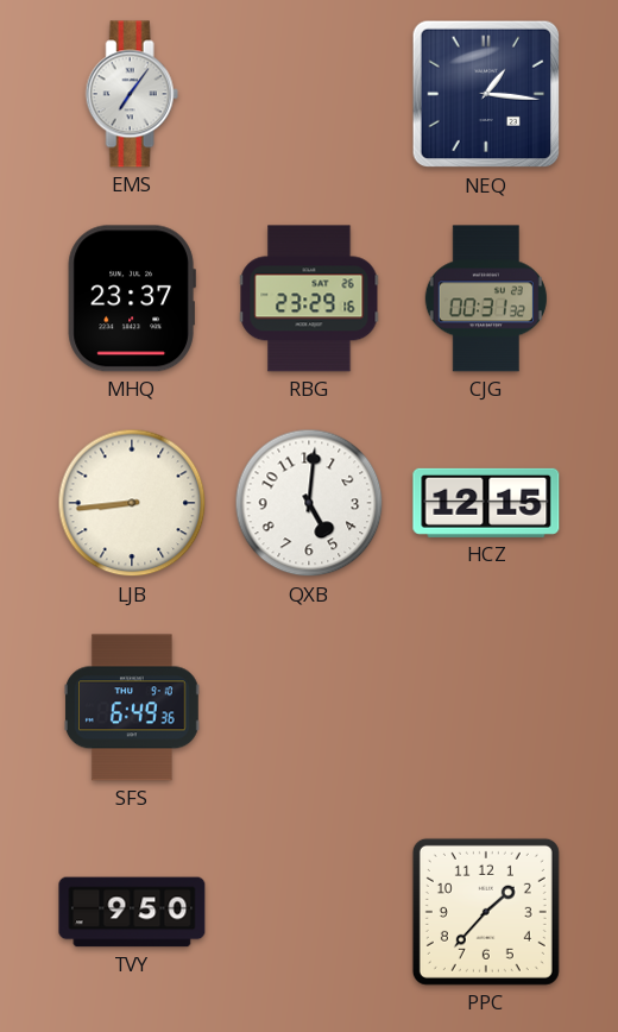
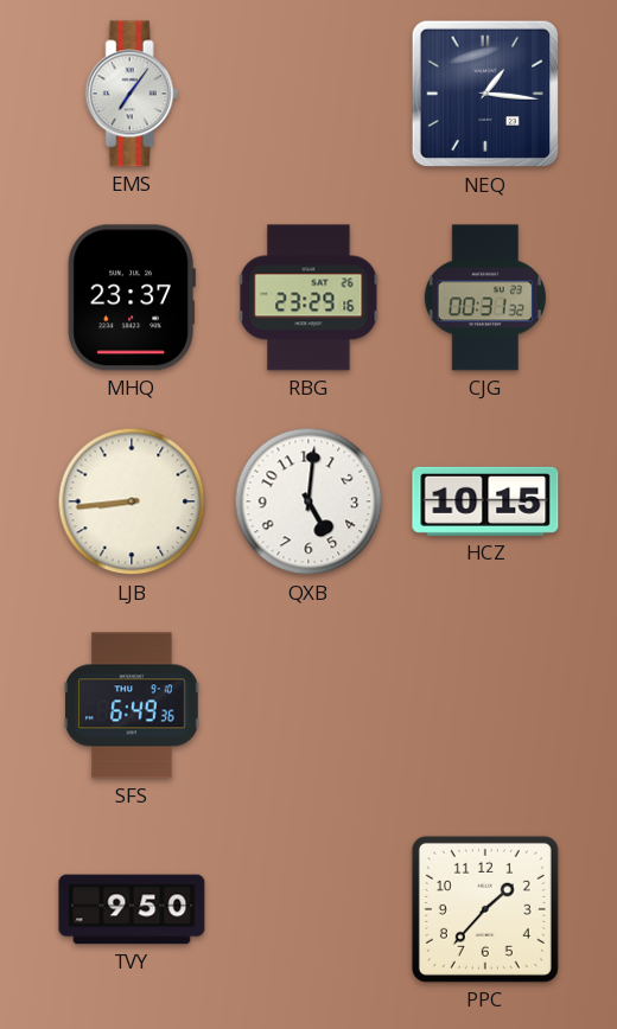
HCZ: 12:15 -> 10:15
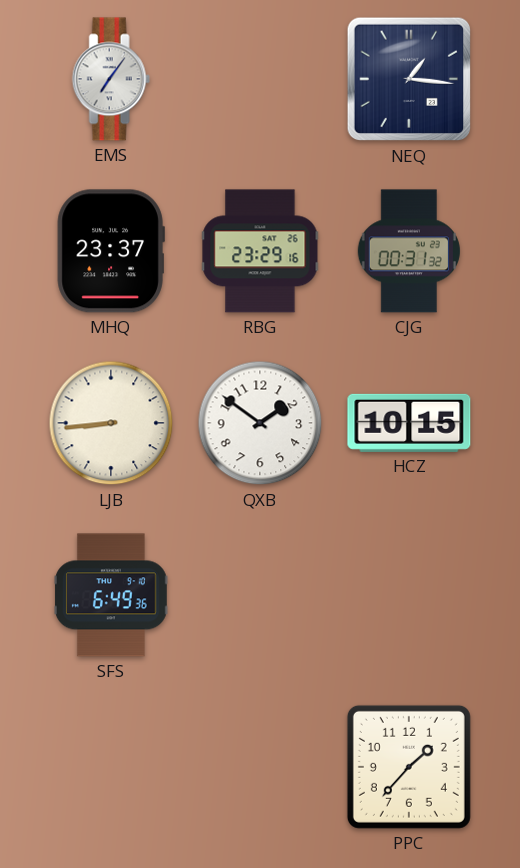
QXB: 5:01 -> 1:51
TVY: 9:50 -> none
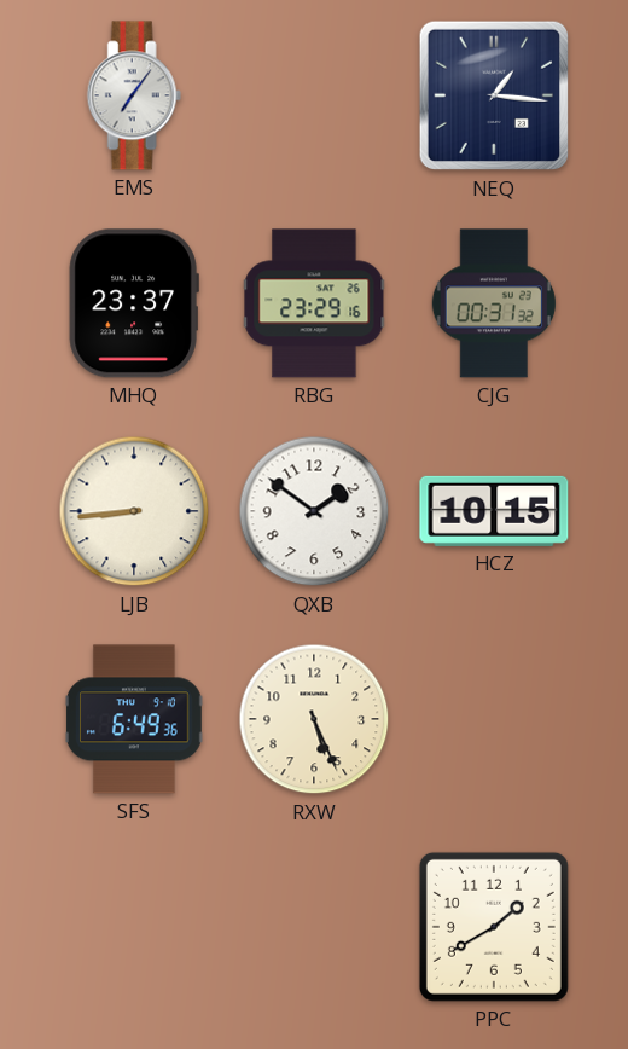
RXW: none -> 5:26
PPC: 1:37 -> 1:40
